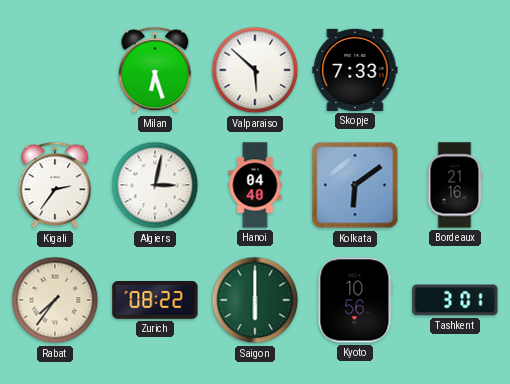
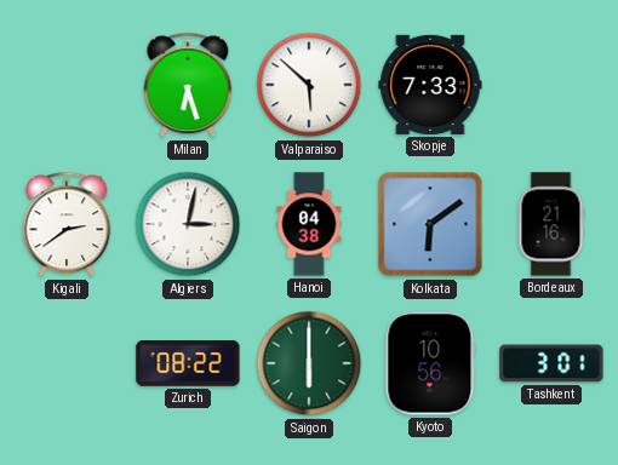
Kigali: 2:36 -> 2:39
Hanoi: 04:40 -> 04:38
Rabat: 7:36 -> none
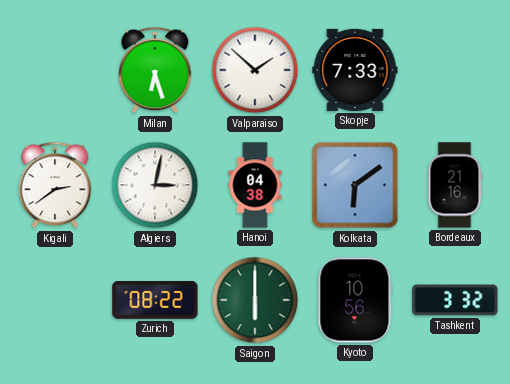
Valparaiso: 5:52 -> 1:52
Tashkent: 3:01 -> 3:32
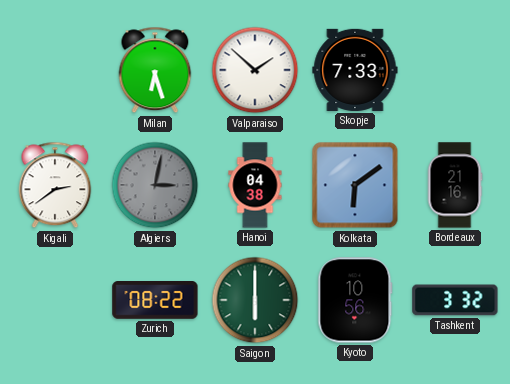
Algiers dial: white -> grey
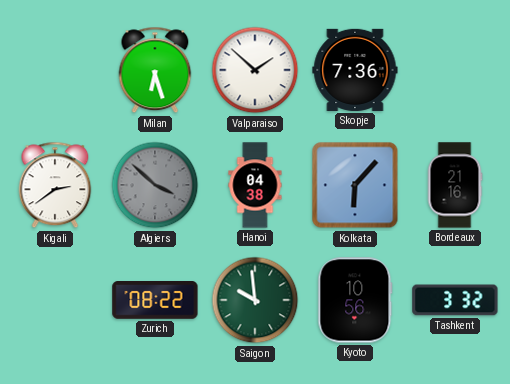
Skopje: 7:33 -> 7:36
Algiers: 3:02 -> 3:52
Kolkata: 6:09 -> 6:07
Saigon: 6:00 -> 9:59
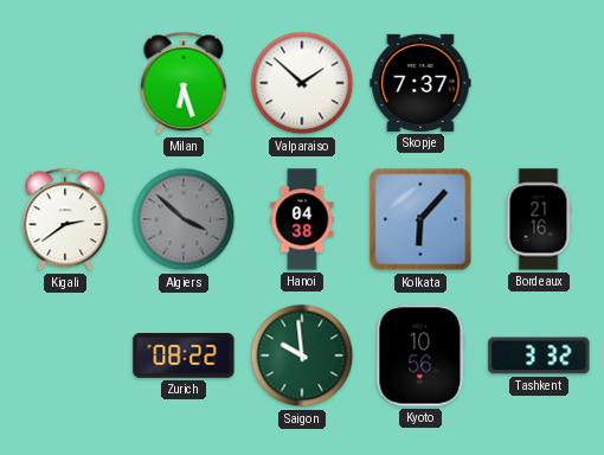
Skopje: 7:36 -> 7:37
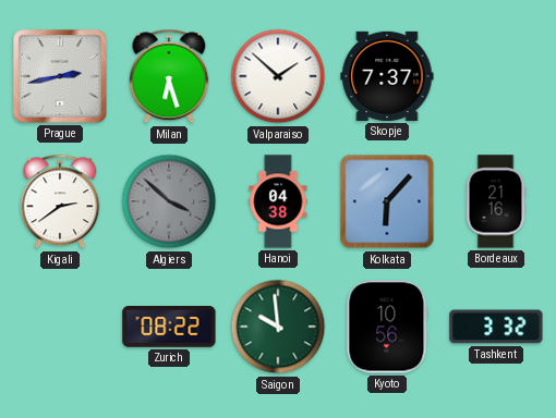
Prague: none -> 2:43
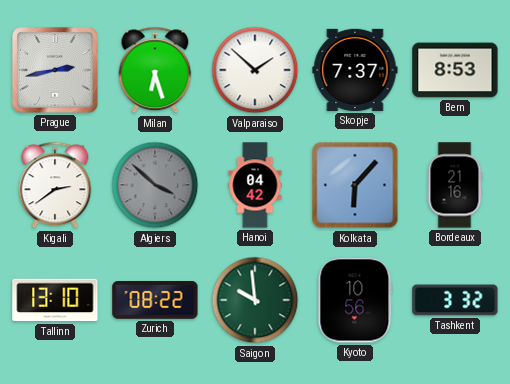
Bern: none -> 8:53
Hanoi: 04:38 -> 04:42
Tallinn: none -> 13:10
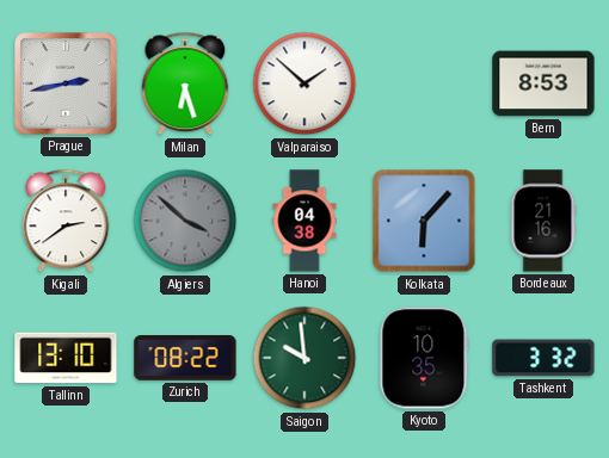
Skopje: 7:37 -> none
Hanoi: 04:42 -> 04:38
Kyoto: 10:56 -> 10:35
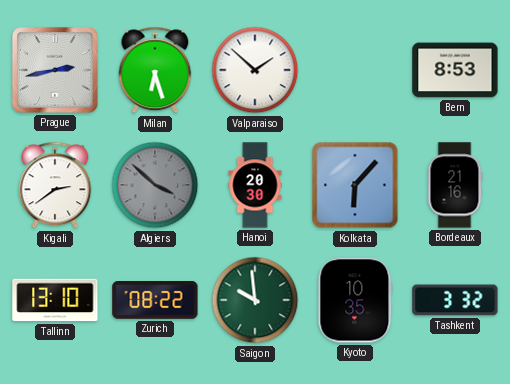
Hanoi: 04:38 -> 20:30
